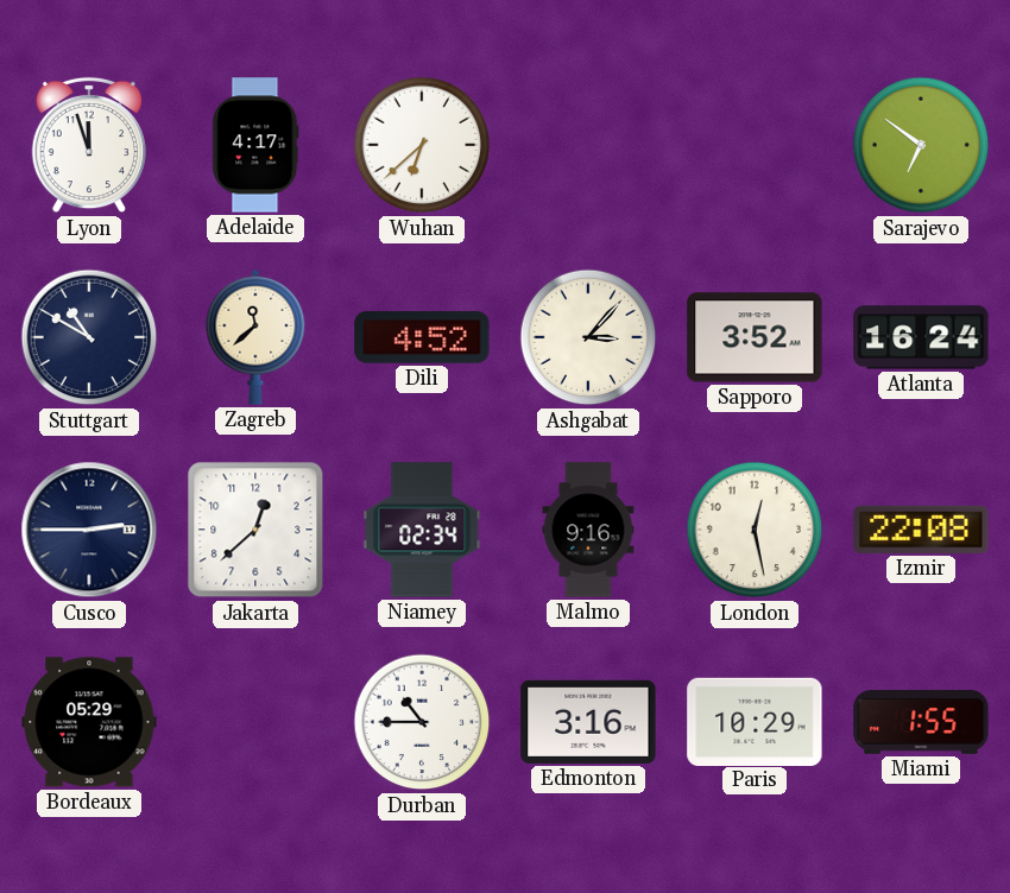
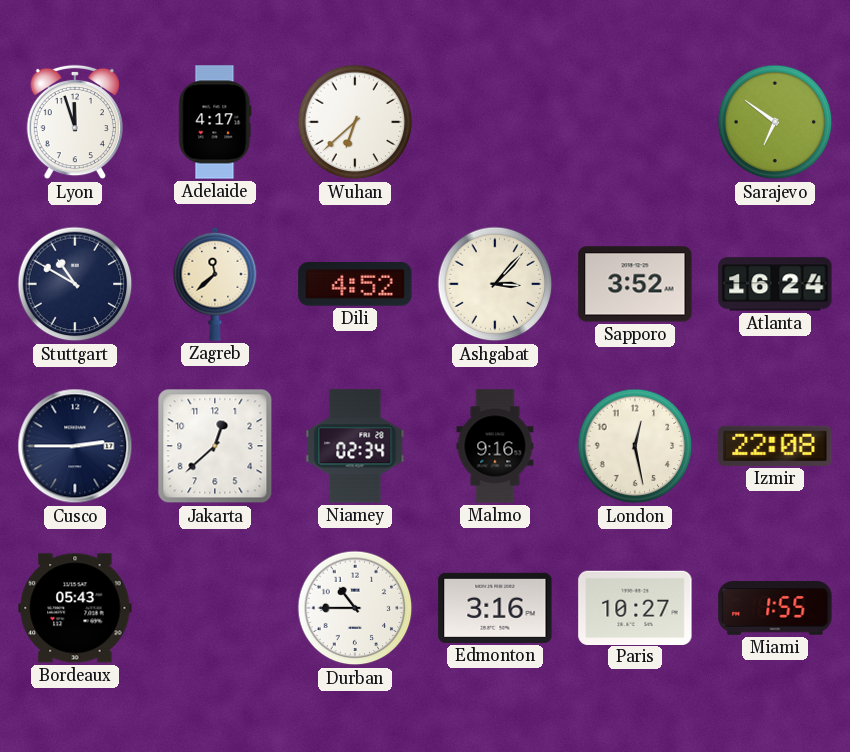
Bordeaux: 05:29 -> 05:43
Paris: 10:29 -> 10:27
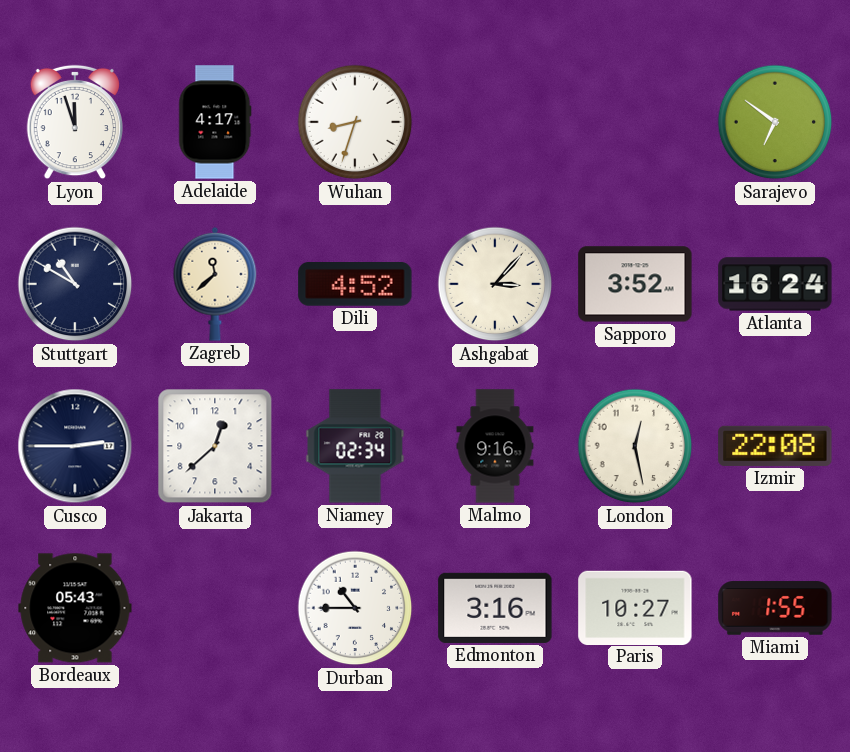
Wuhan: 6:38 -> 8:33
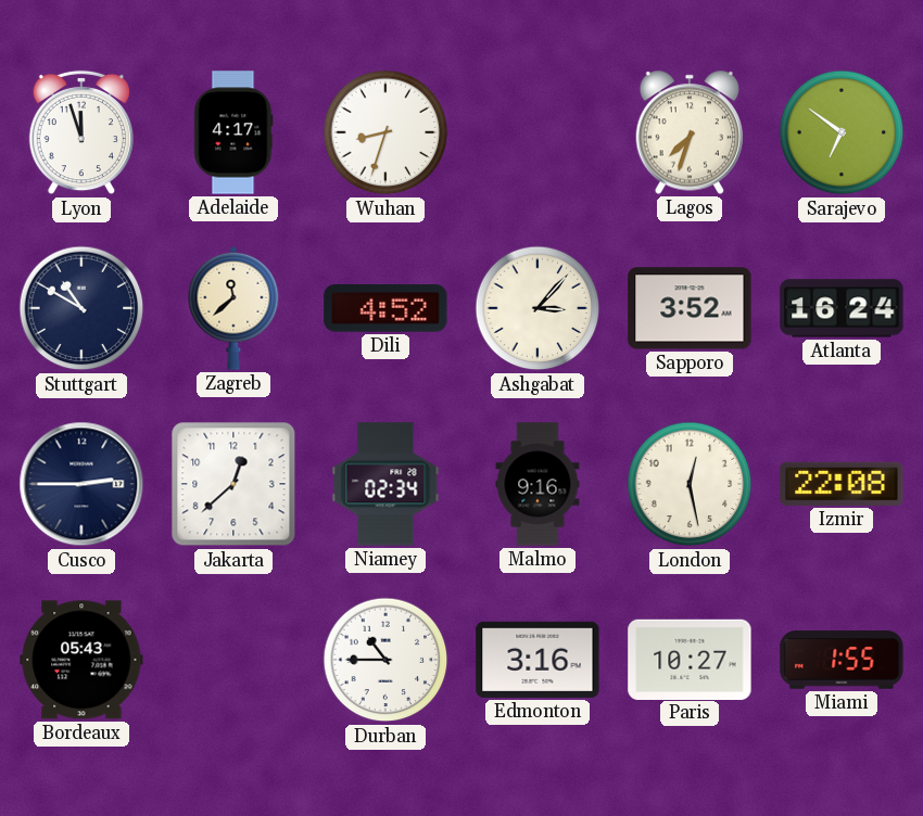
Lagos: none -> 7:33
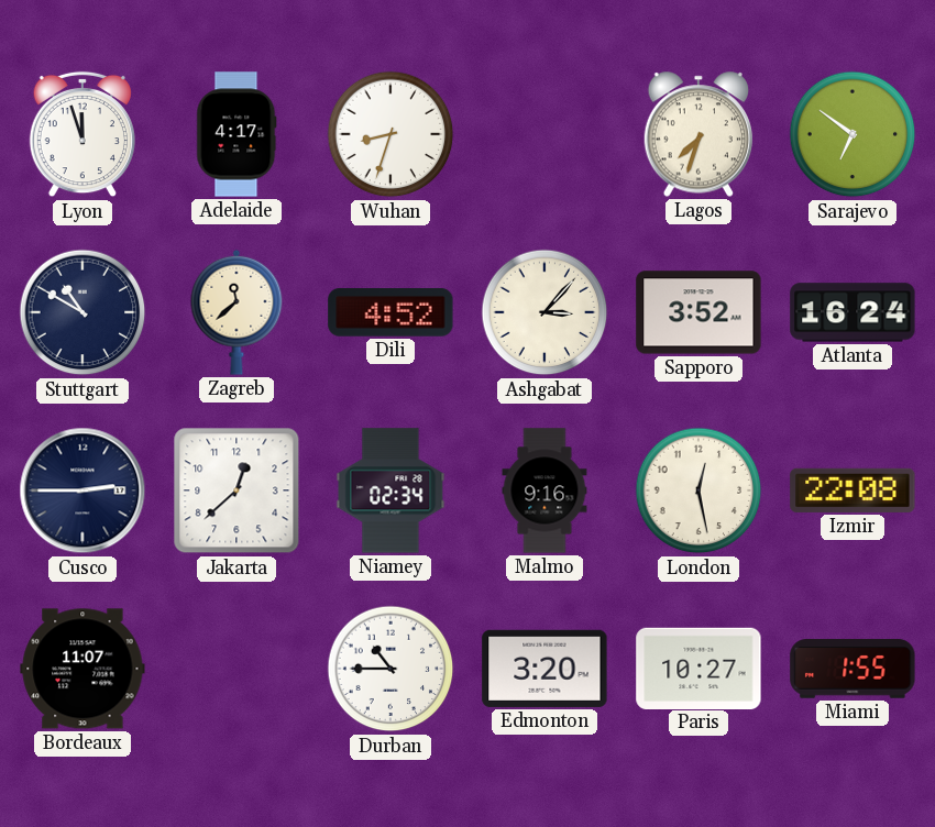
Bordeaux: 05:43 -> 11:07
Edmonton: 3:16 -> 3:20
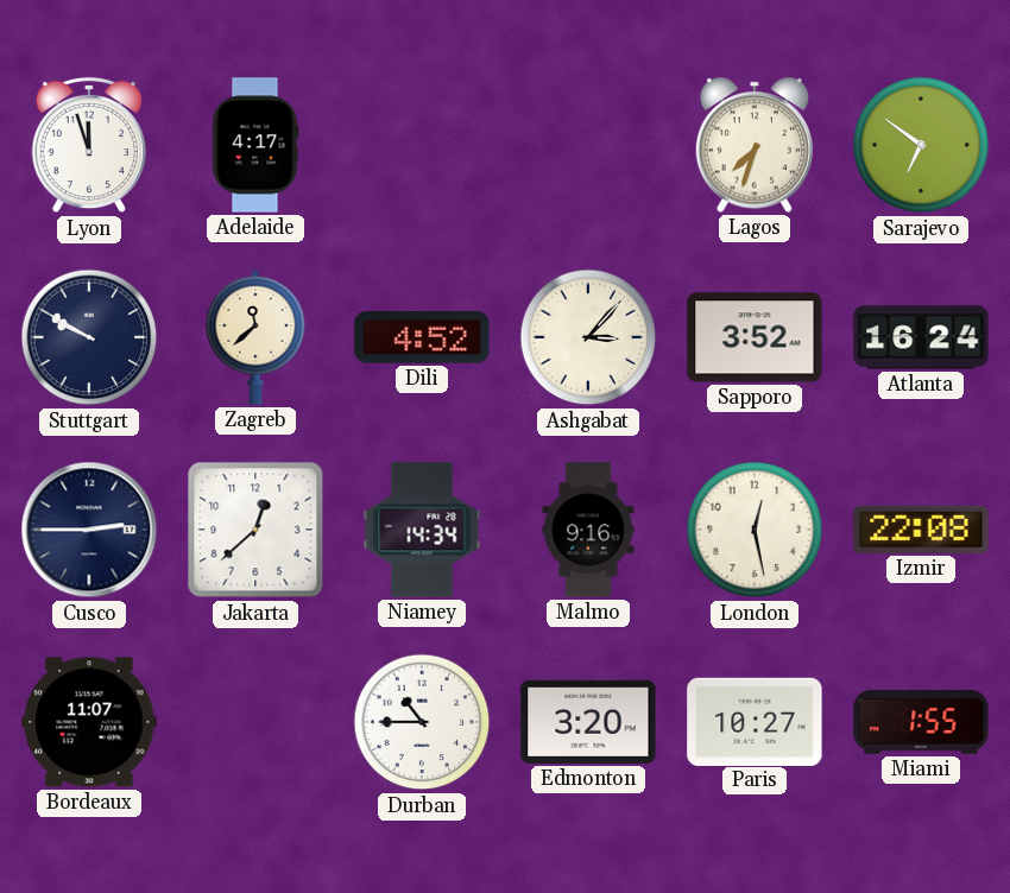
Wuhan: 8:33 -> none
Stuttgart: 10:50 -> 9:50
Niamey: 02:34 -> 14:34
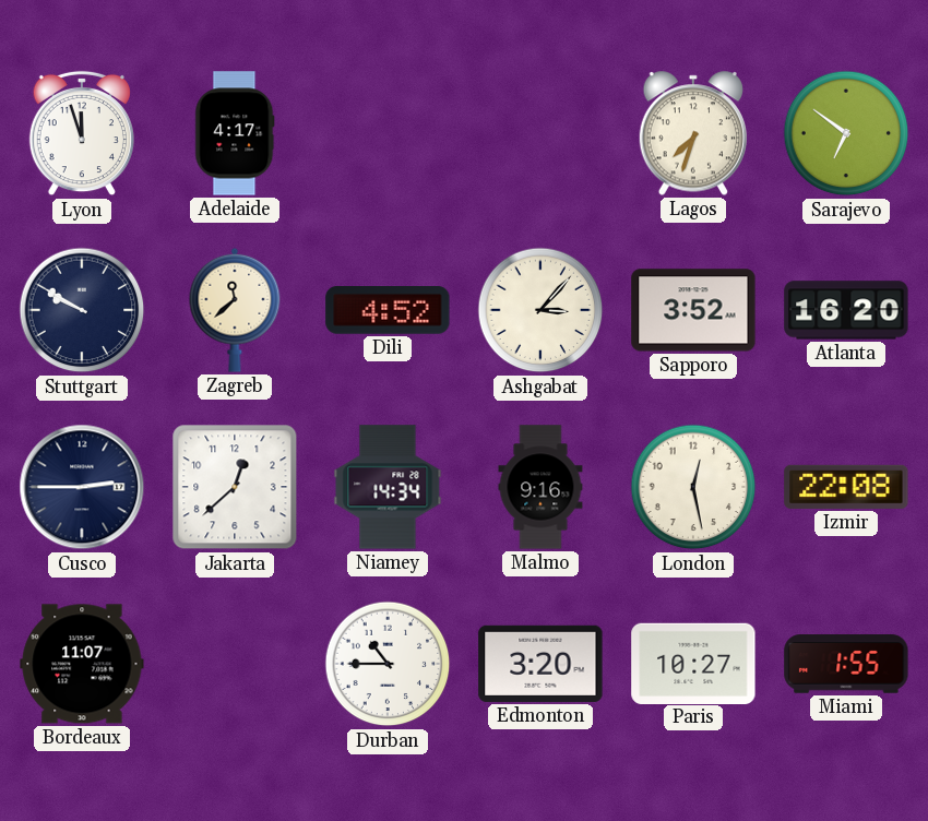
Atlanta: 16:24 -> 16:20
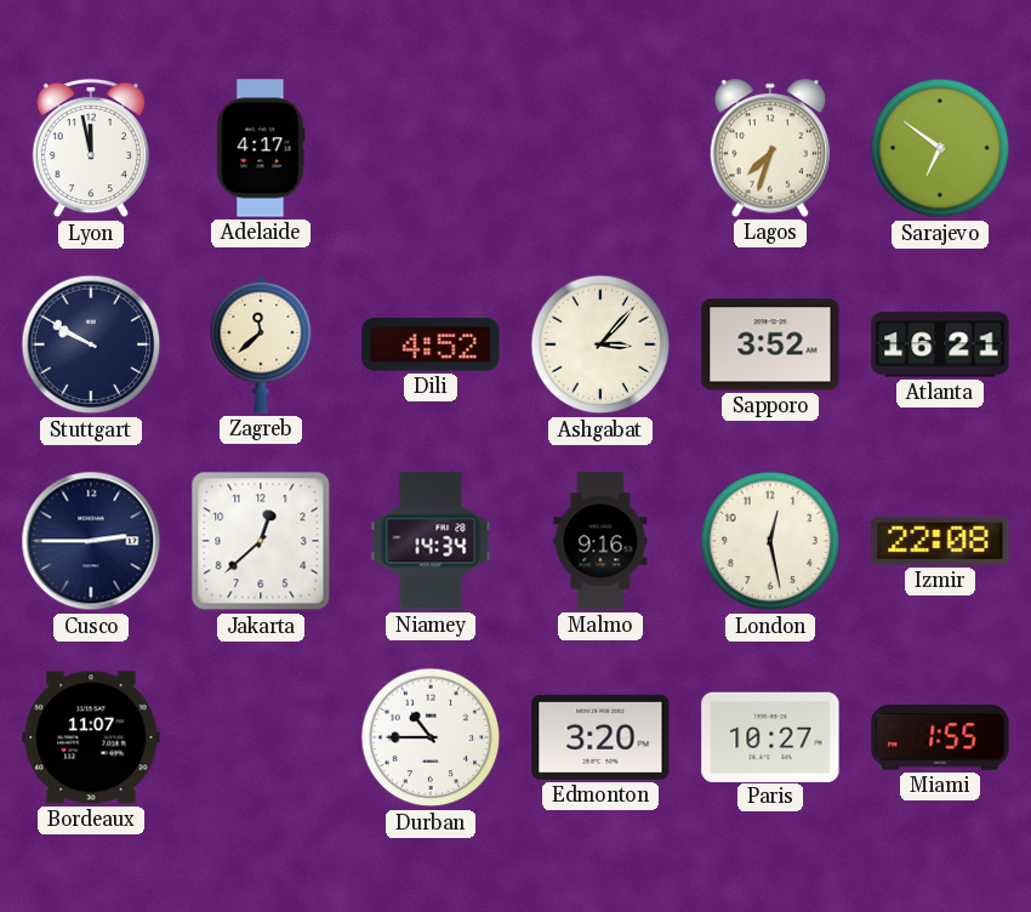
Lyon: 11:57 -> 11:58
Atlanta: 16:20 -> 16:21
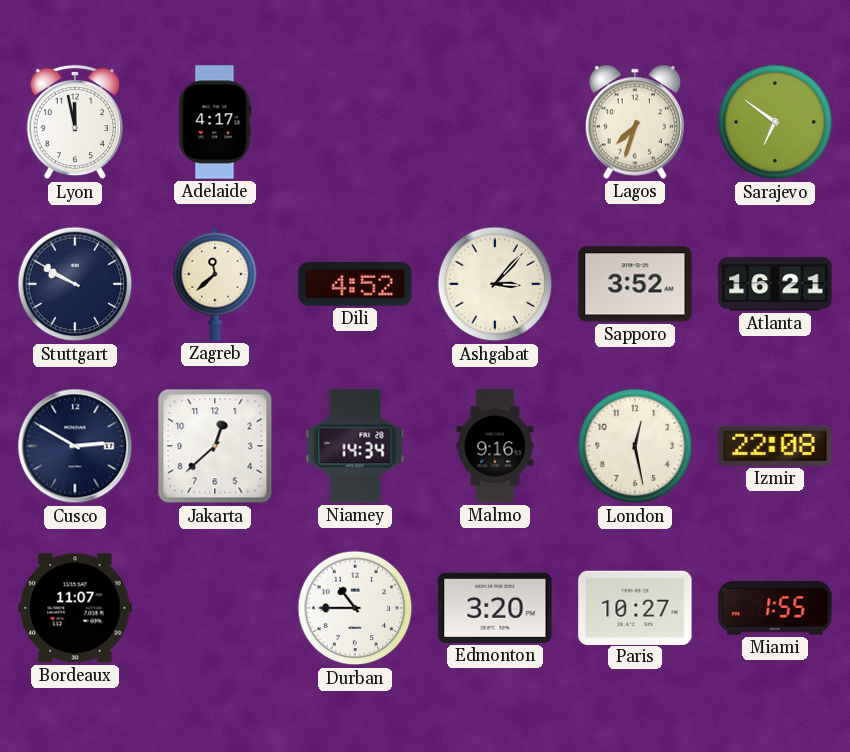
Cusco: 2:45 -> 2:50
